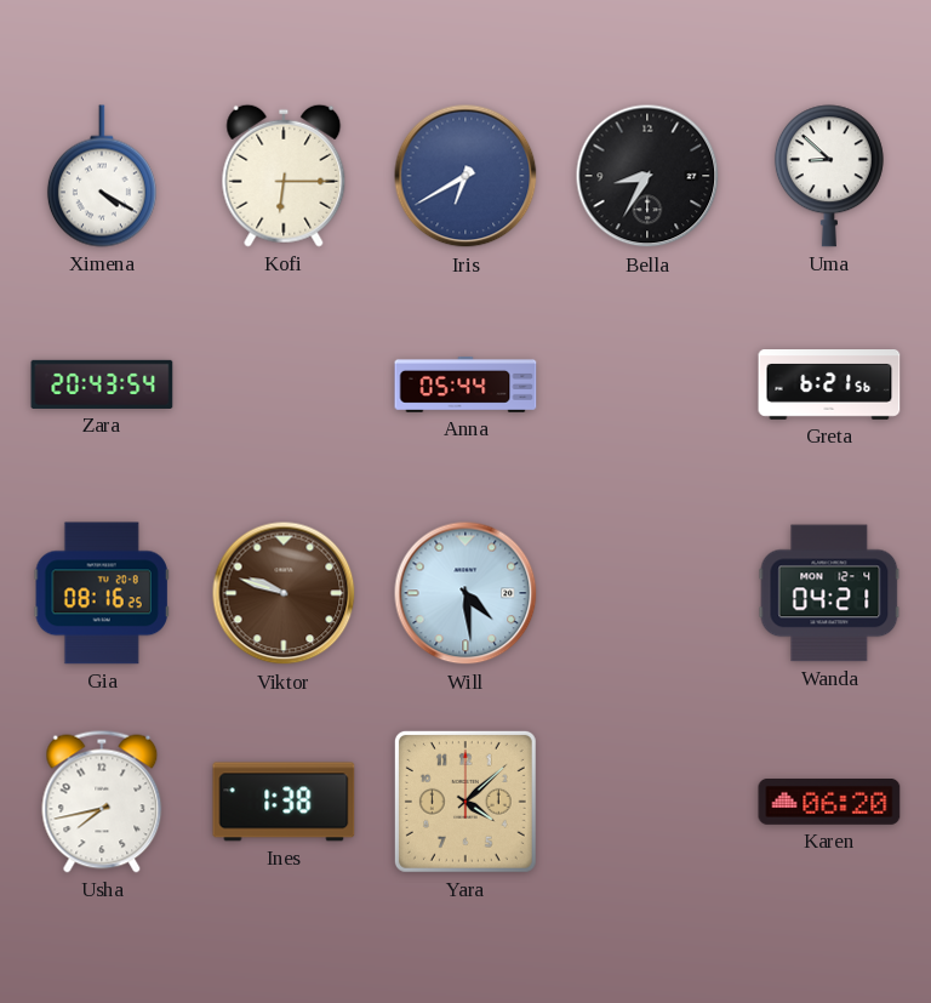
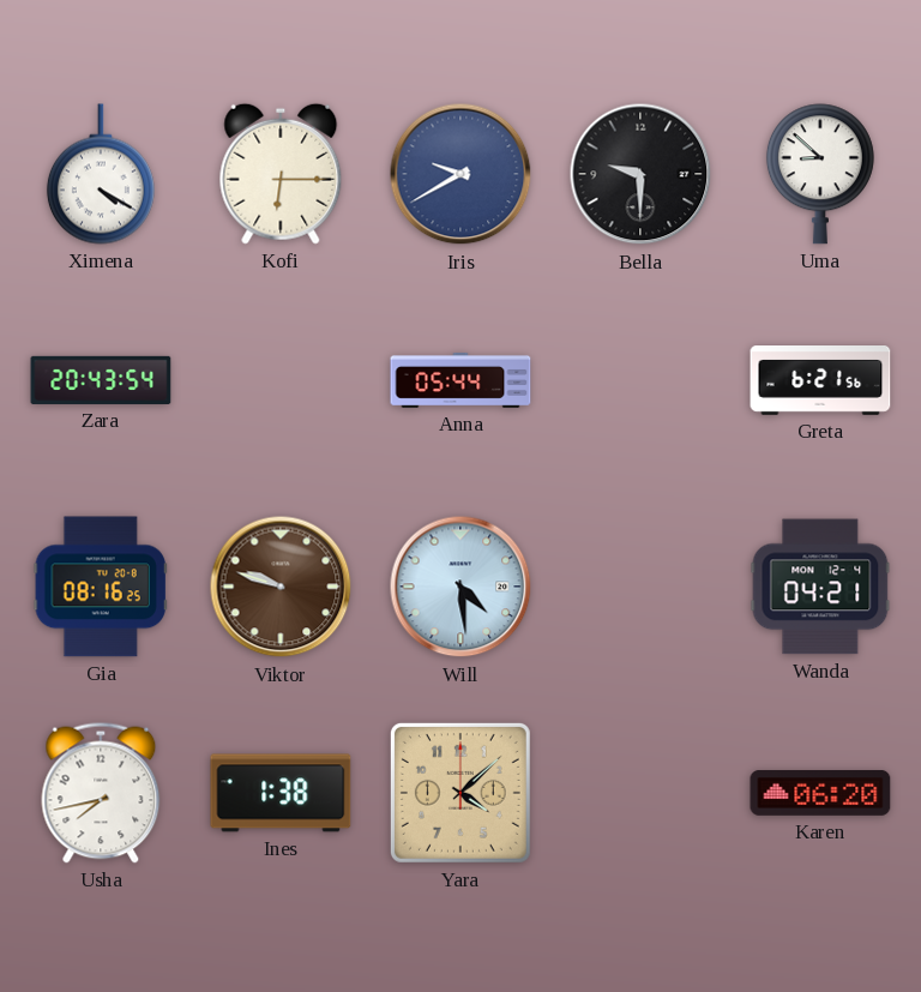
Iris: 6:40 -> 9:40
Bella: 8:35 -> 9:30
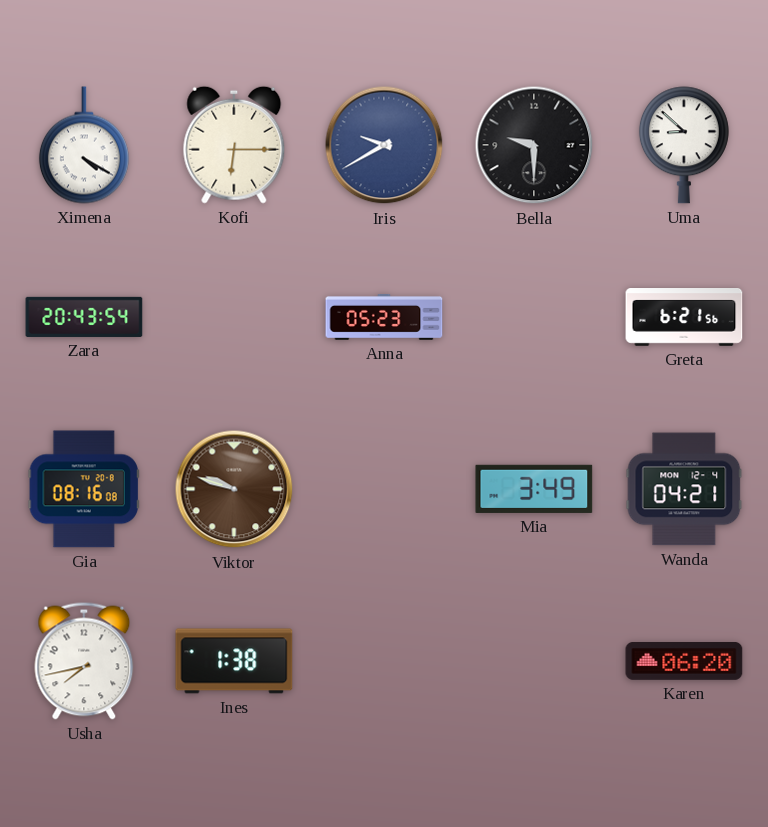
Anna: 05:44 -> 05:23
Gia: 08:16:25 -> 08:16:08
Will: 4:29 -> none
Mia: none -> 3:49
Yara: 4:08 -> none
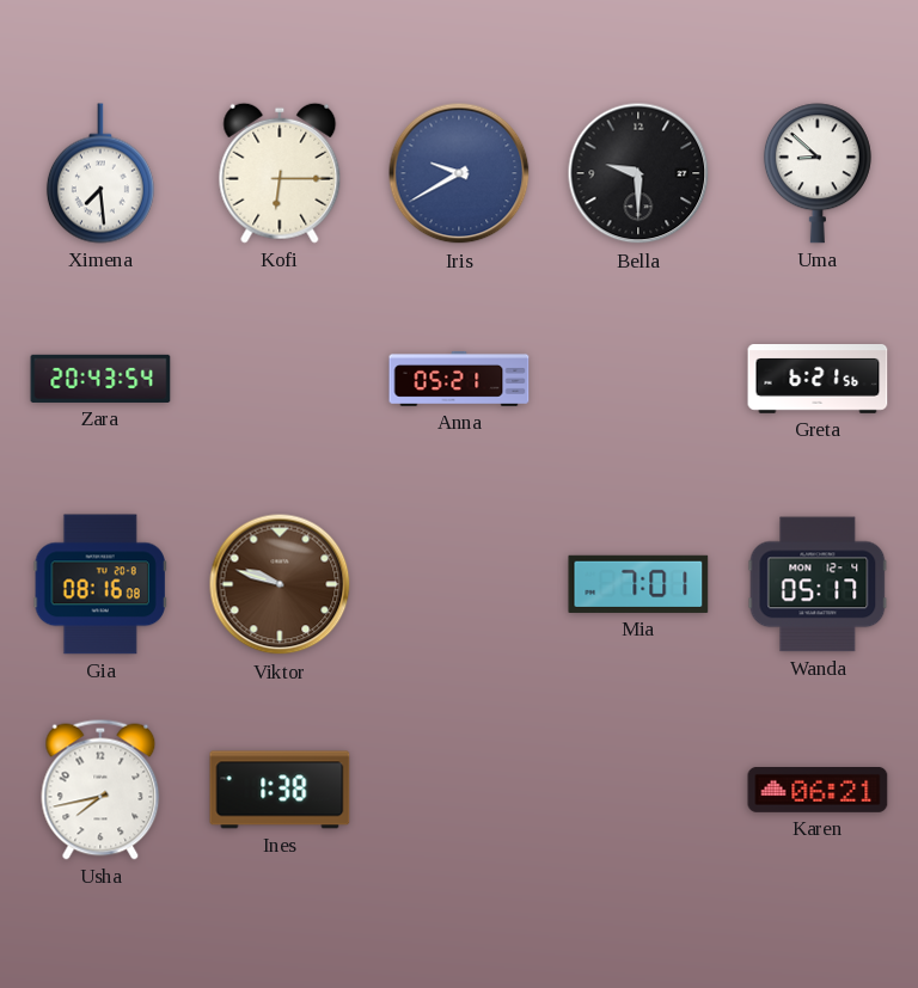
Ximena: 4:20 -> 7:29
Anna: 05:23 -> 05:21
Mia: 3:49 -> 7:01
Wanda: 04:21 -> 05:17
Karen: 06:20 -> 06:21
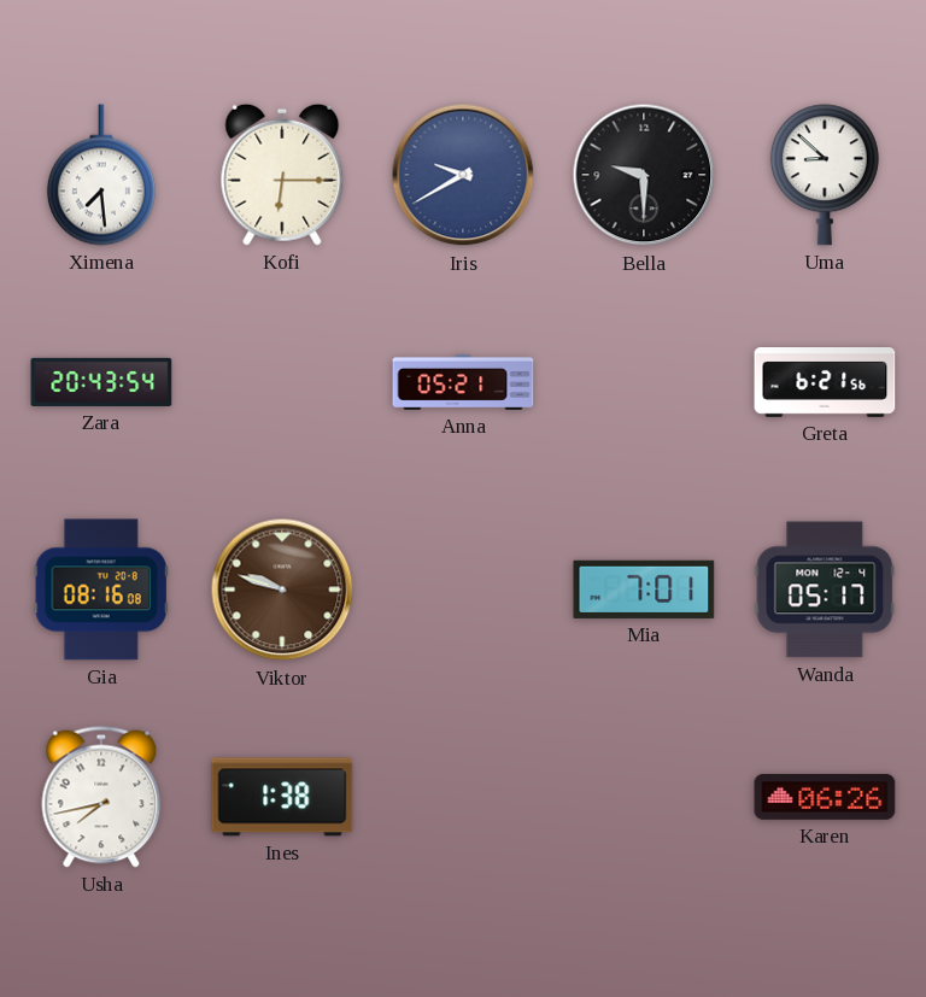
Karen: 06:21 -> 06:26
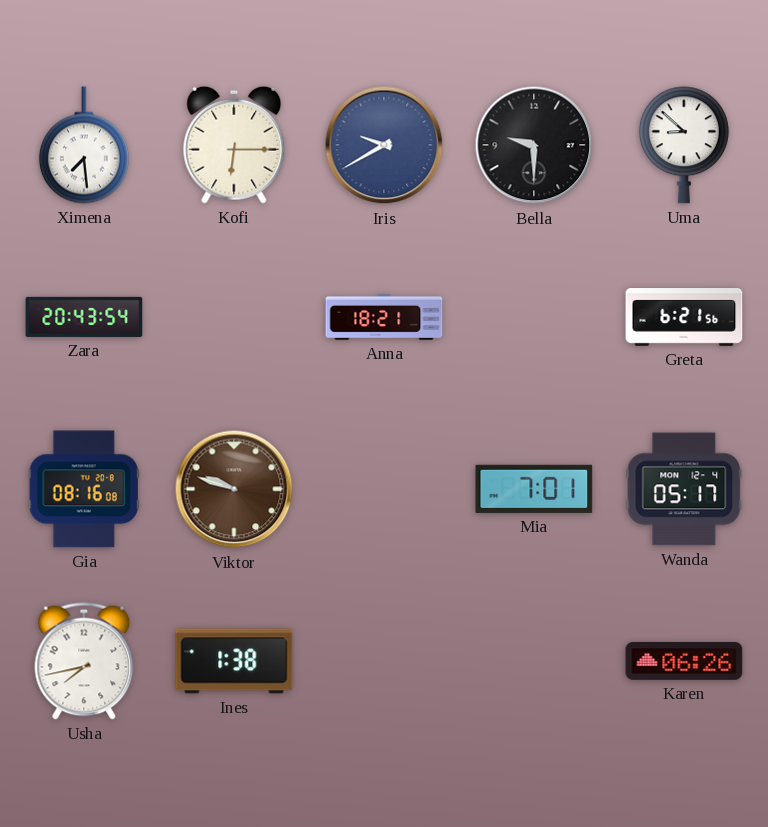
Anna: 05:21 -> 18:21
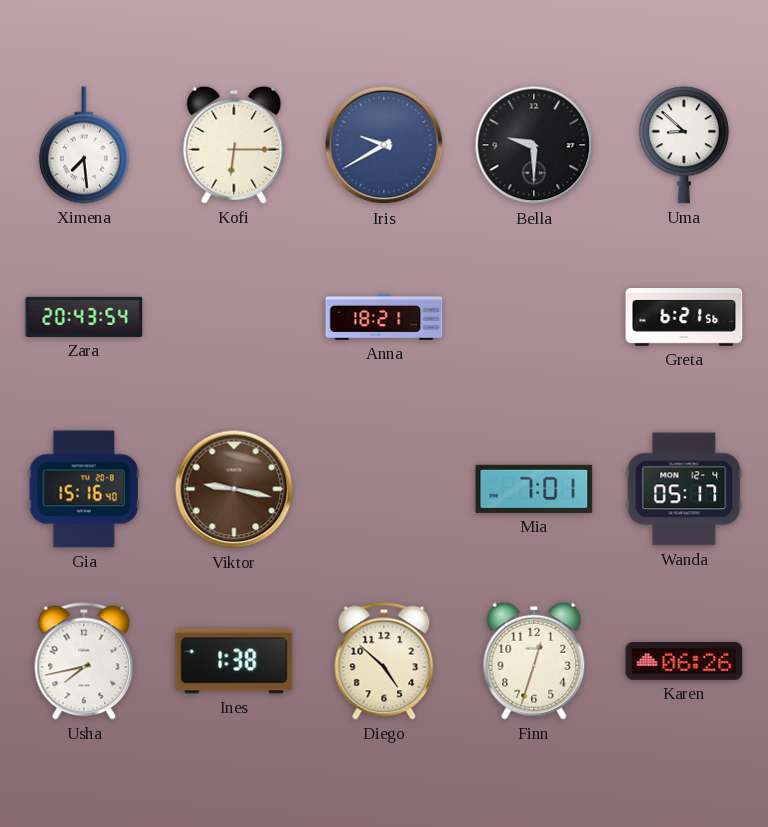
Gia: 08:16 -> 15:16
Viktor: 9:48 -> 9:17
Diego: none -> 4:52
Finn: none -> 12:33
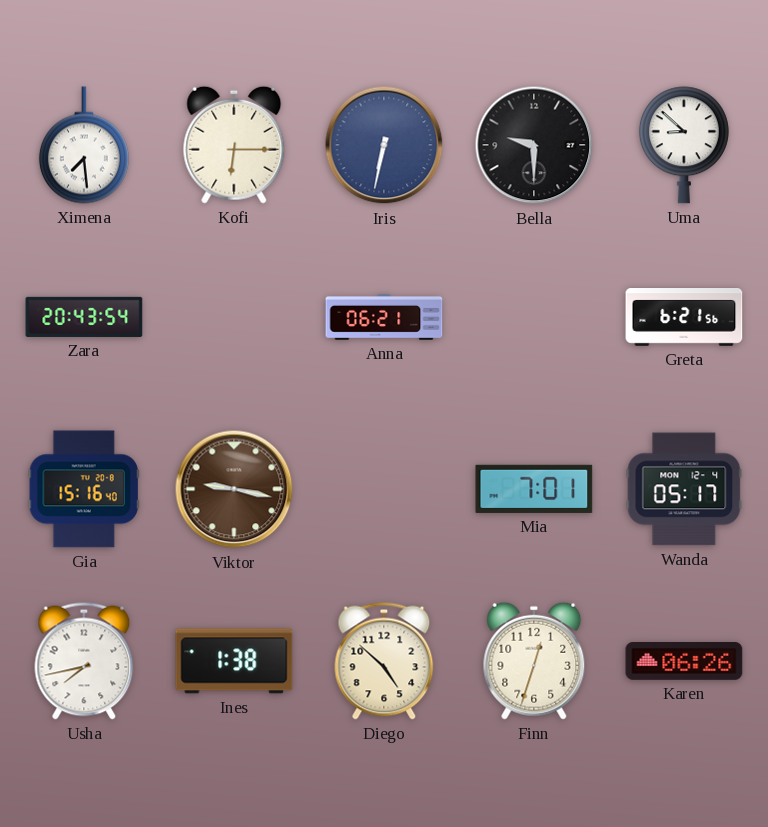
Iris: 9:40 -> 6:32
Anna: 18:21 -> 06:21
